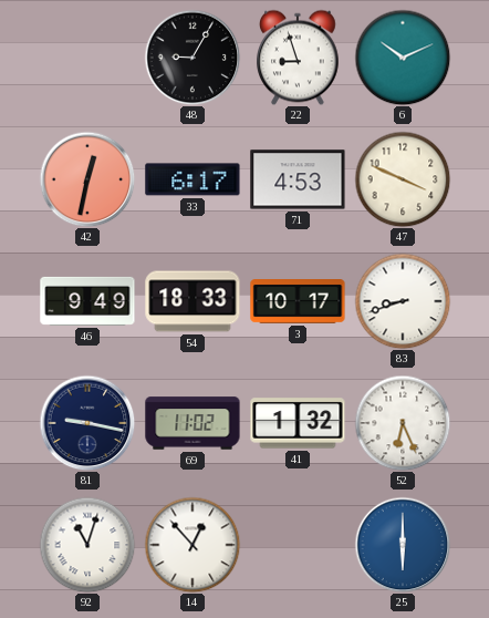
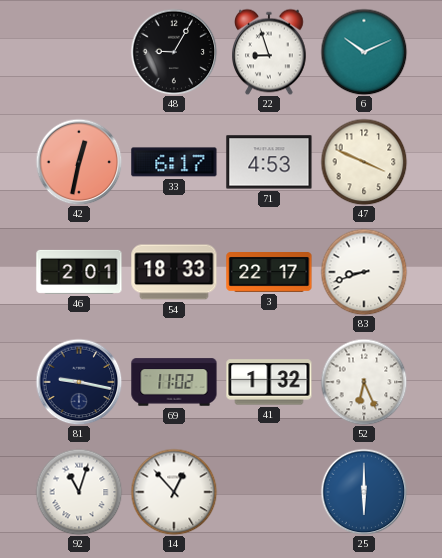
46: 9:49 -> 2:01
3: 10:17 -> 22:17
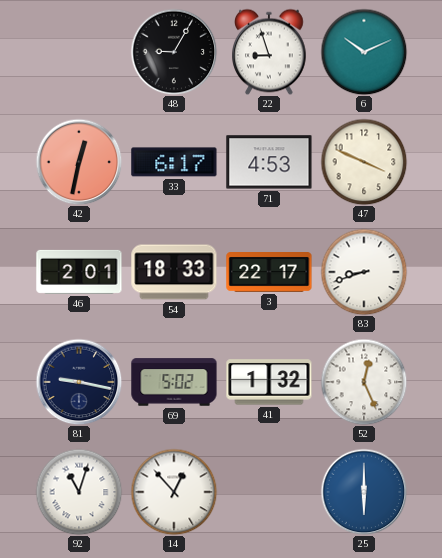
69: 11:02 -> 5:02
52: 6:26 -> 12:26
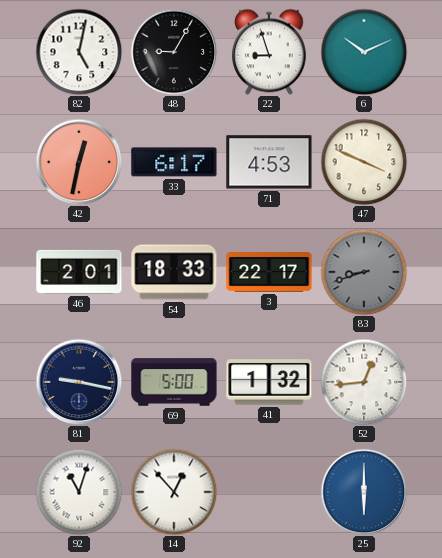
82: none -> 5:02
83 dial: white -> grey
69: 5:02 -> 5:00
52: 12:26 -> 12:44
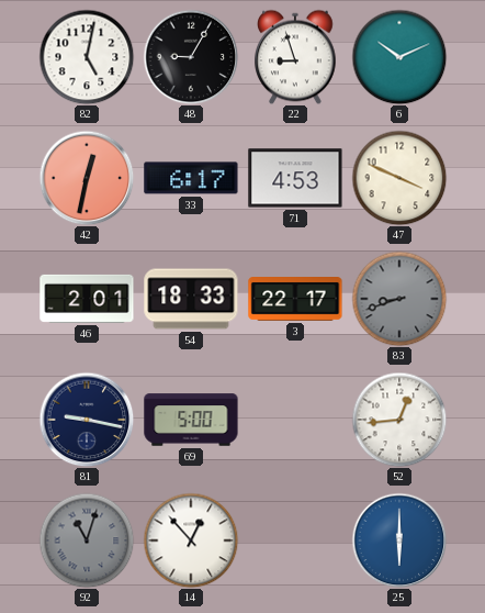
41: 1:32 -> none
92 dial: white -> grey
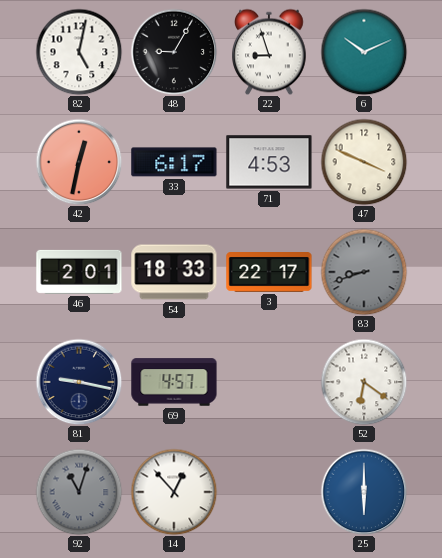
69: 5:00 -> 4:57
52: 12:44 -> 6:21
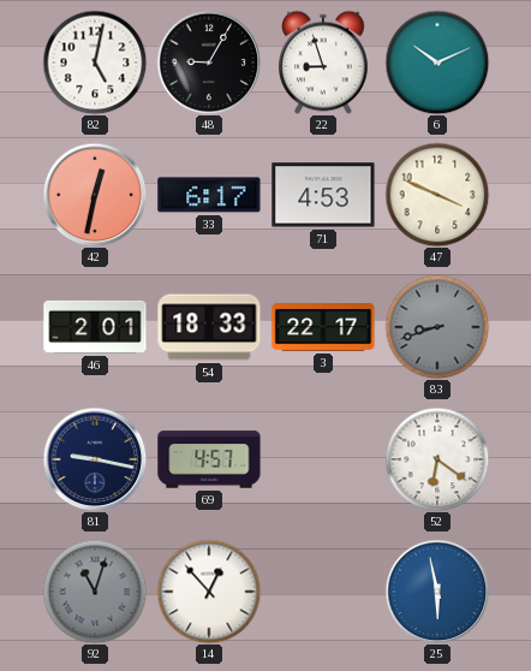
25: 6:00 -> 5:58
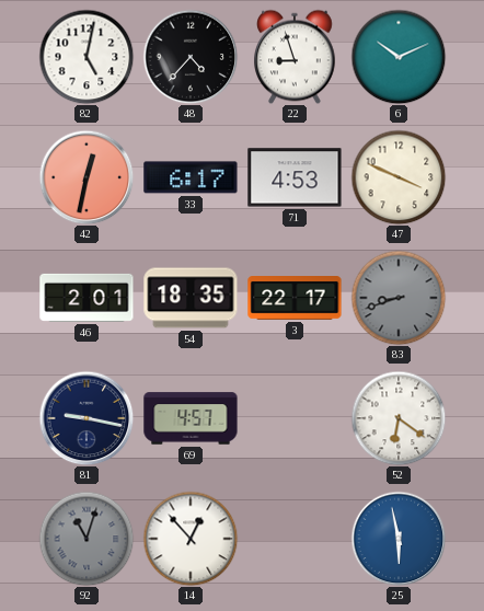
48: 9:05 -> 4:37
54: 18:33 -> 18:35
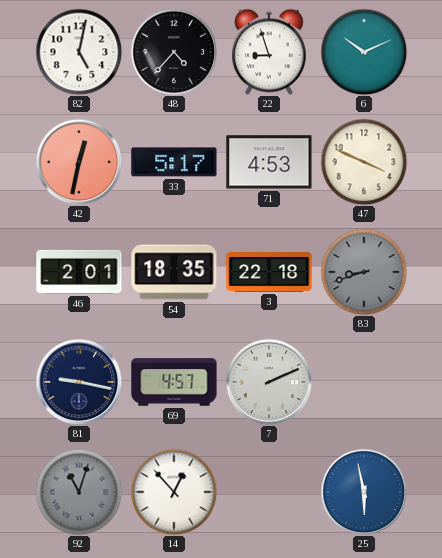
33: 6:17 -> 5:17
3: 22:17 -> 22:18
7: none -> 2:11
52: 6:21 -> none
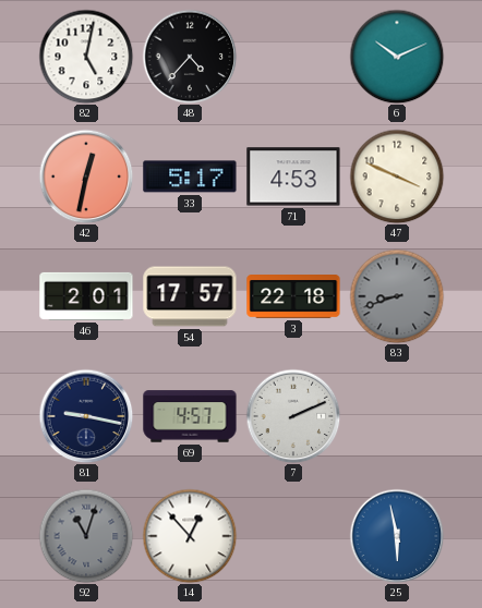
22: 8:57 -> none
54: 18:35 -> 17:57
